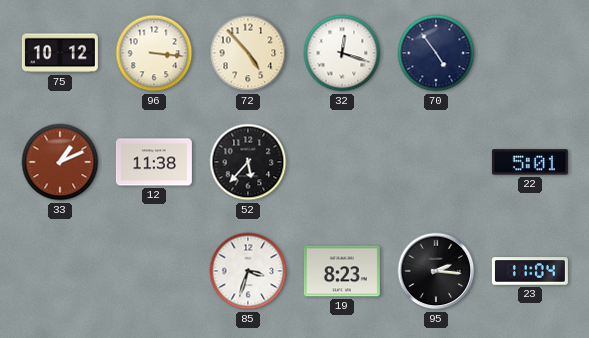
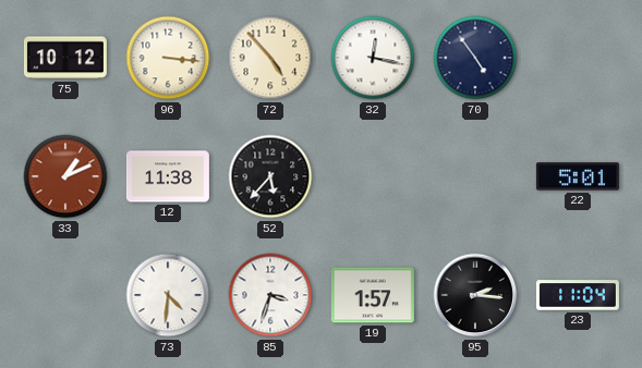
32: 12:18 -> 12:17
73: none -> 4:31
19: 8:23 -> 1:57
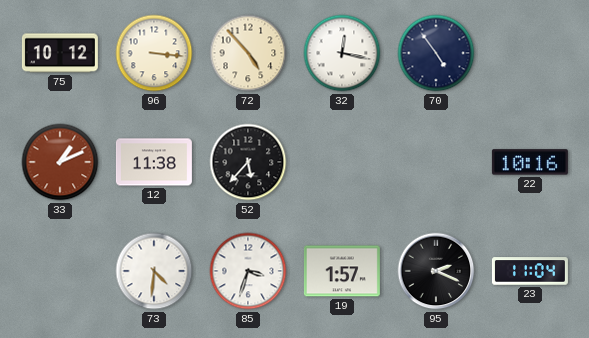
22: 5:01 -> 10:16
95: 2:16 -> 2:19
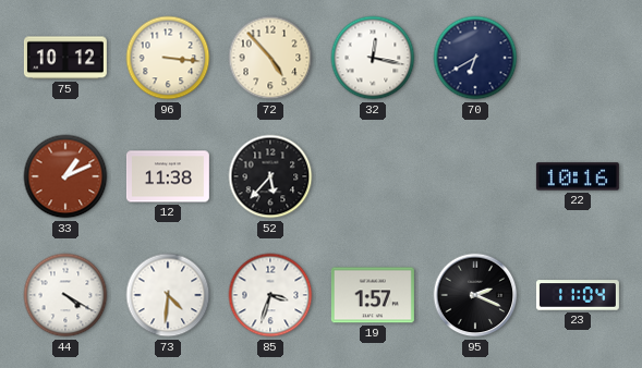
70: 4:54 -> 6:40
44: none -> 4:20
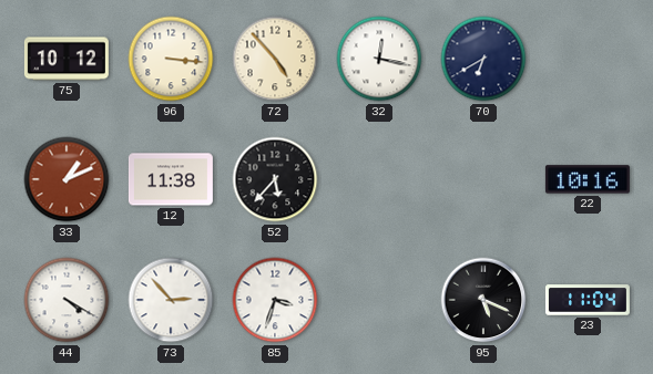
73: 4:31 -> 2:53
19: 1:57 -> none
95: 2:19 -> 5:19
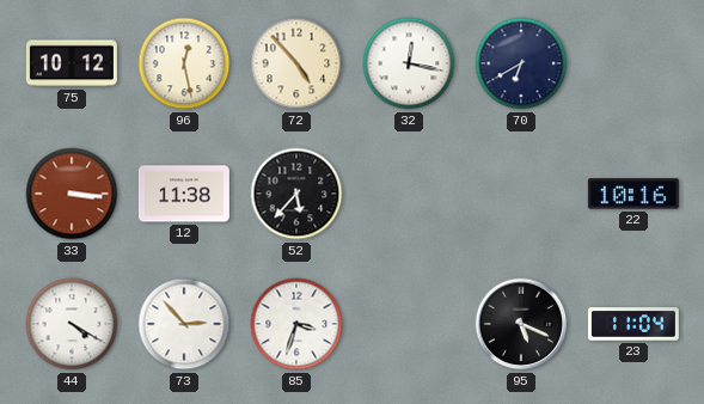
96: 3:16 -> 12:28
33: 1:11 -> 3:16
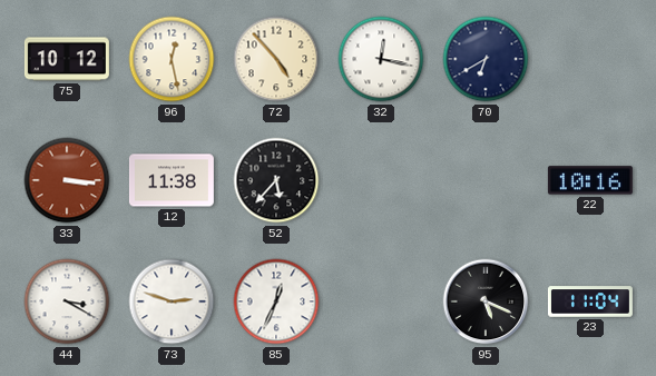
44: 4:20 -> 3:20
73: 2:53 -> 2:48
85: 3:33 -> 12:34
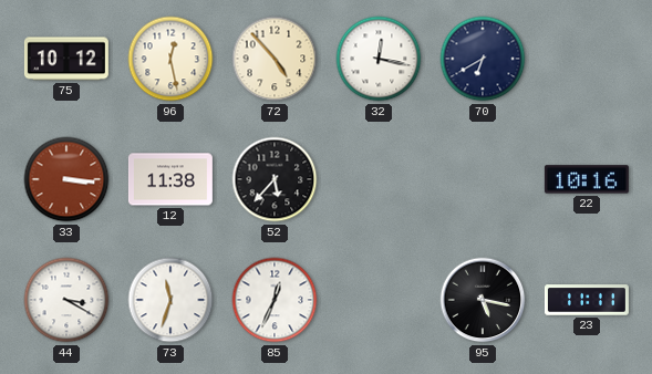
73: 2:48 -> 11:33
95: 5:19 -> 5:17
23: 11:04 -> 11:11
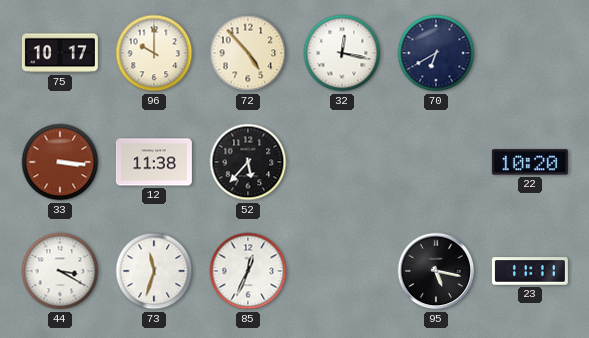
75: 10:12 -> 10:17
96: 12:28 -> 10:00
22: 10:16 -> 10:20
